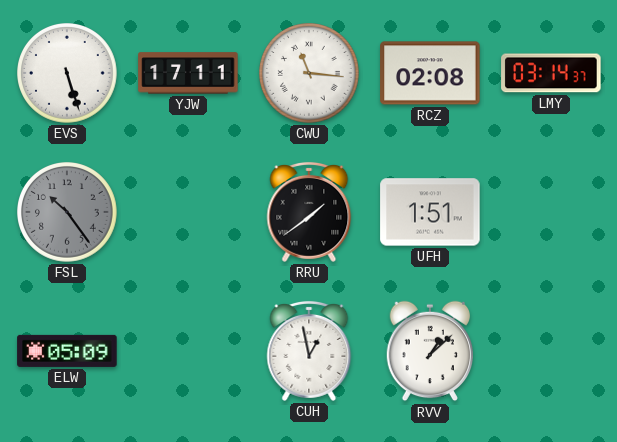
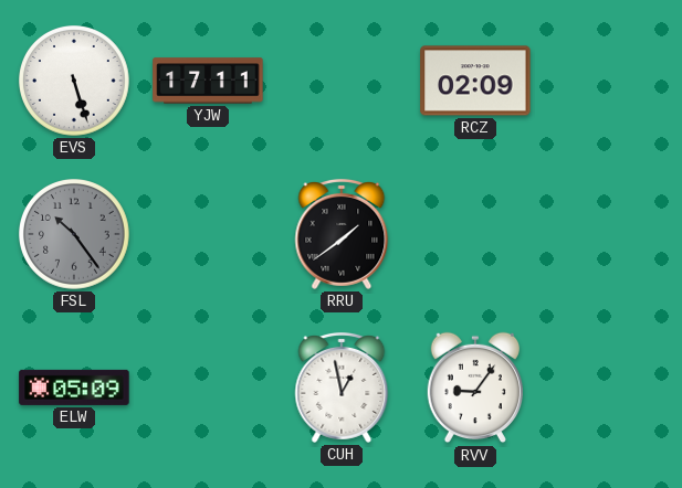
CWU: 11:16 -> none
RCZ: 02:08 -> 02:09
LMY: 03:14 -> none
UFH: 1:51 -> none
RVV: 1:08 -> 9:06
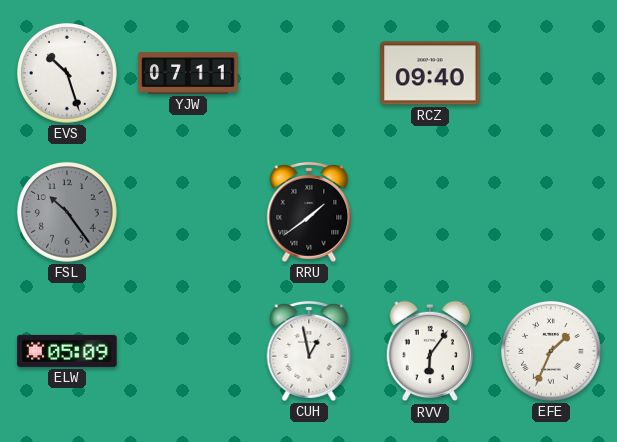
EVS: 5:27 -> 10:27
YJW: 17:11 -> 07:11
RCZ: 02:09 -> 09:40
RVV: 9:06 -> 6:06
EFE: none -> 1:34
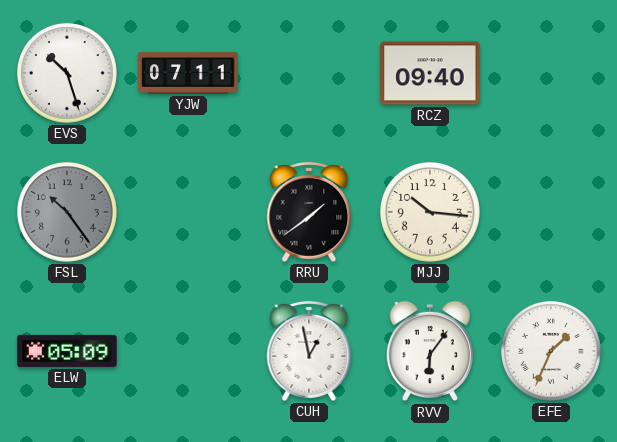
MJJ: none -> 10:16
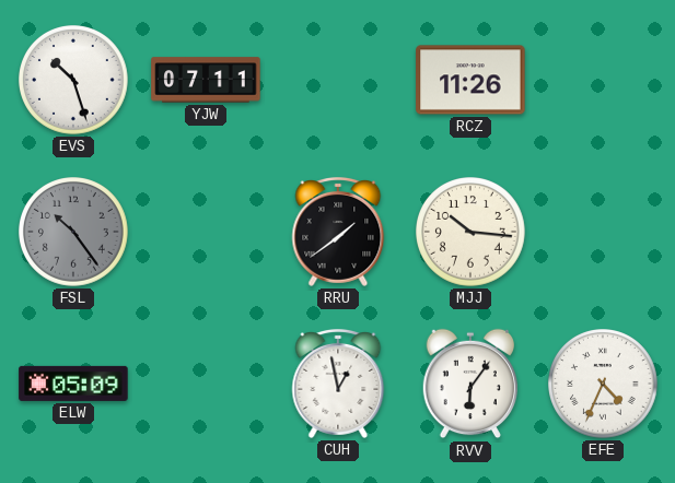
RCZ: 09:40 -> 11:26
EFE: 1:34 -> 4:34
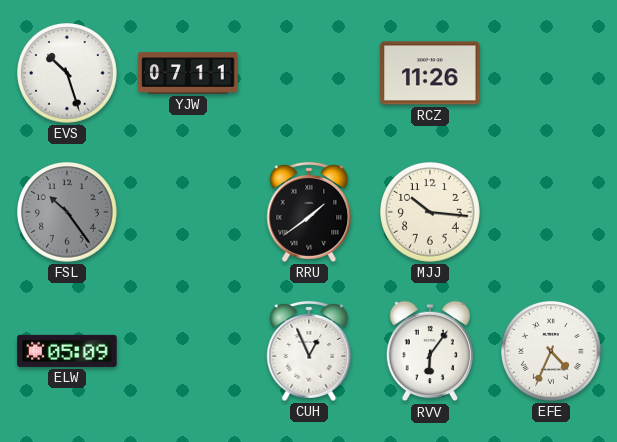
CUH: 12:58 -> 12:56
